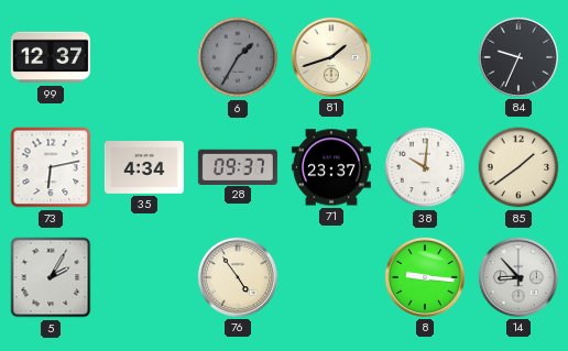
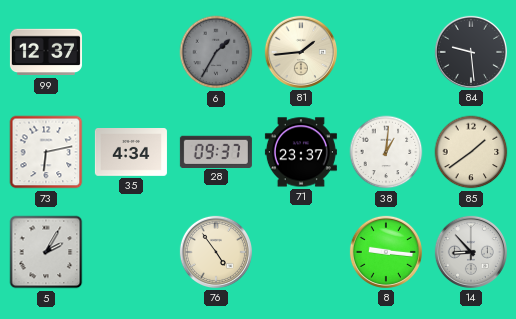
81: 1:42 -> 1:44
84: 9:34 -> 9:29
38: 10:01 -> 1:01
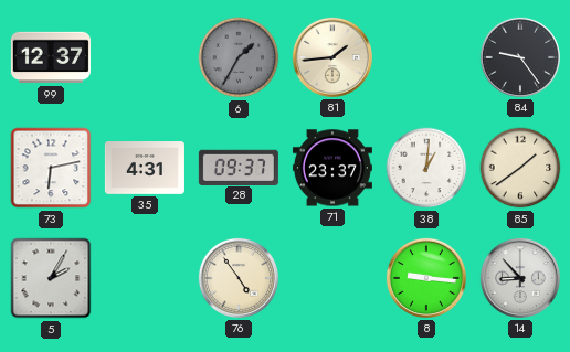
84: 9:29 -> 9:24
35: 4:34 -> 4:31
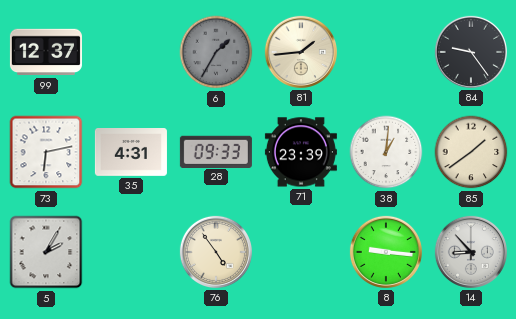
28: 09:37 -> 09:33
71: 23:37 -> 23:39
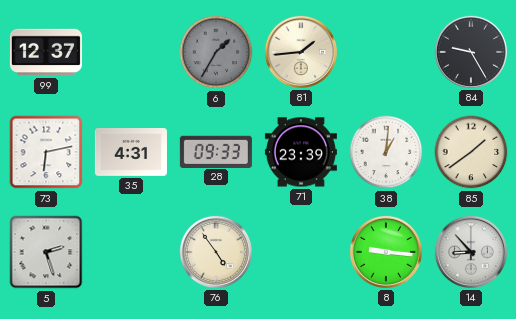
84: 9:24 -> 9:25
5: 2:05 -> 2:27
